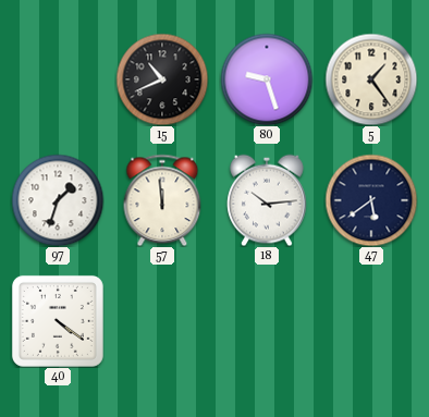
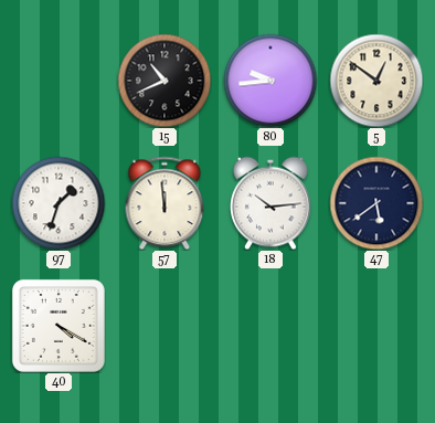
80: 9:27 -> 9:44
5: 1:24 -> 12:51
40: 4:21 -> 4:20
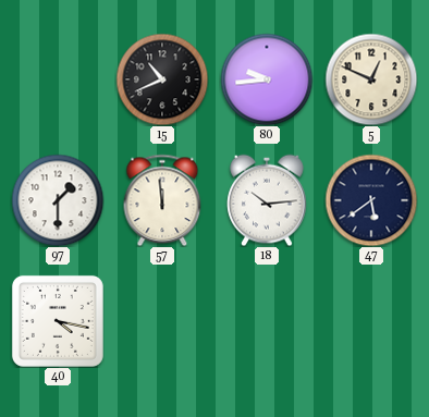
5: 12:51 -> 12:49
97: 1:33 -> 1:30
40: 4:20 -> 4:17
